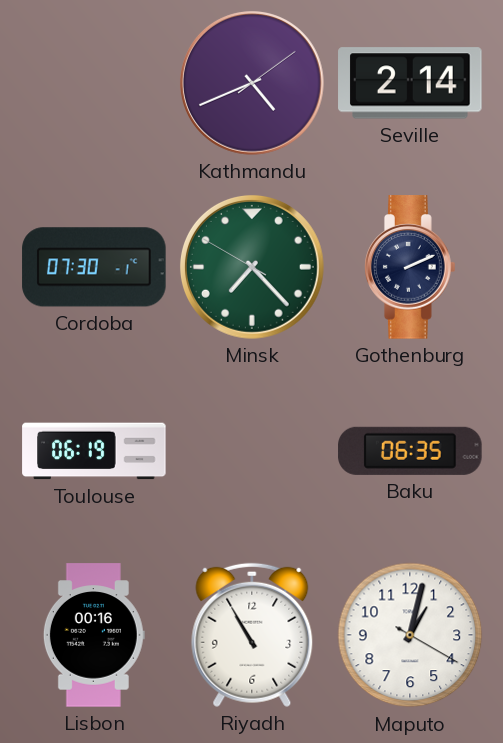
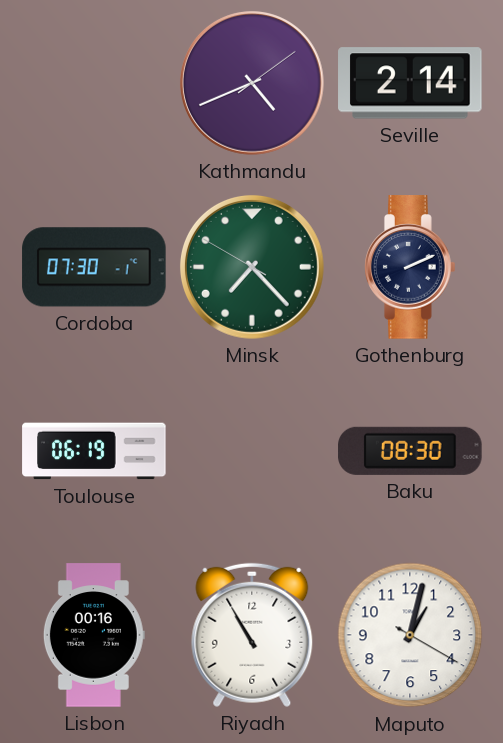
Baku: 06:35 -> 08:30
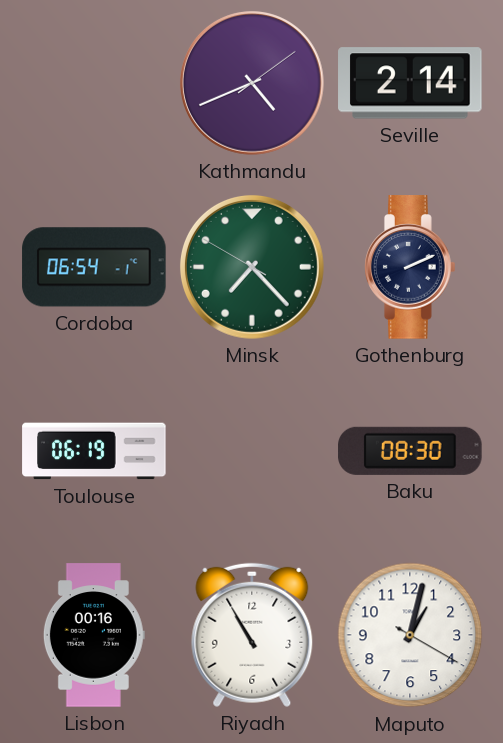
Cordoba: 07:30 -> 06:54
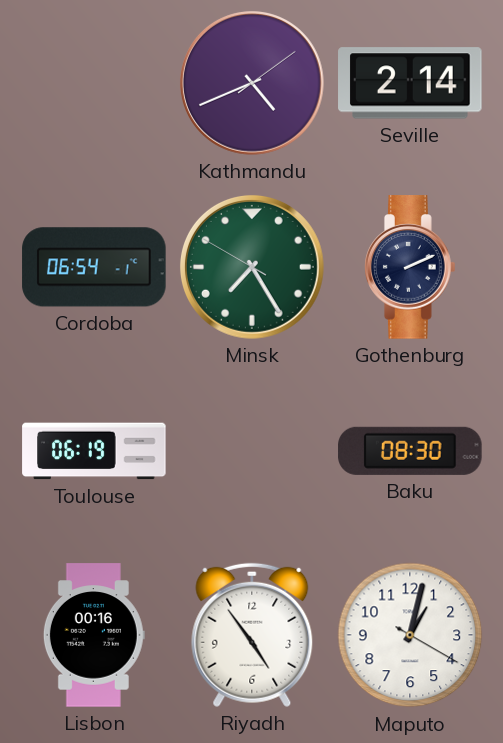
Minsk: 7:22 -> 7:24
Riyadh: 10:55 -> 4:54
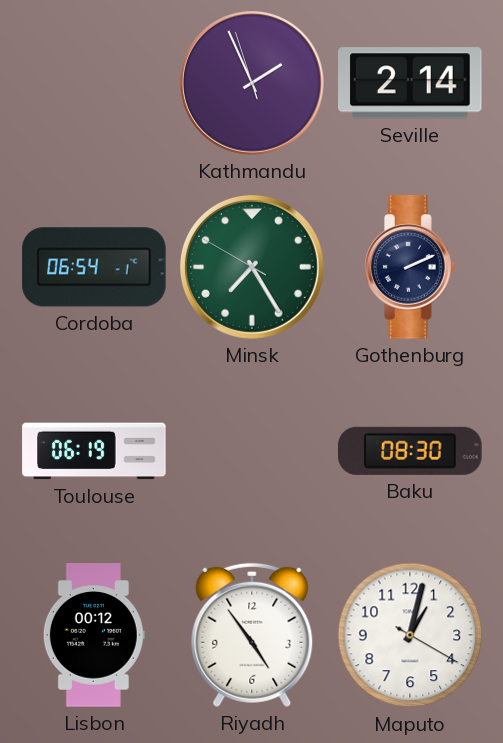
Kathmandu: 4:41 -> 1:55
Lisbon: 00:16 -> 00:12
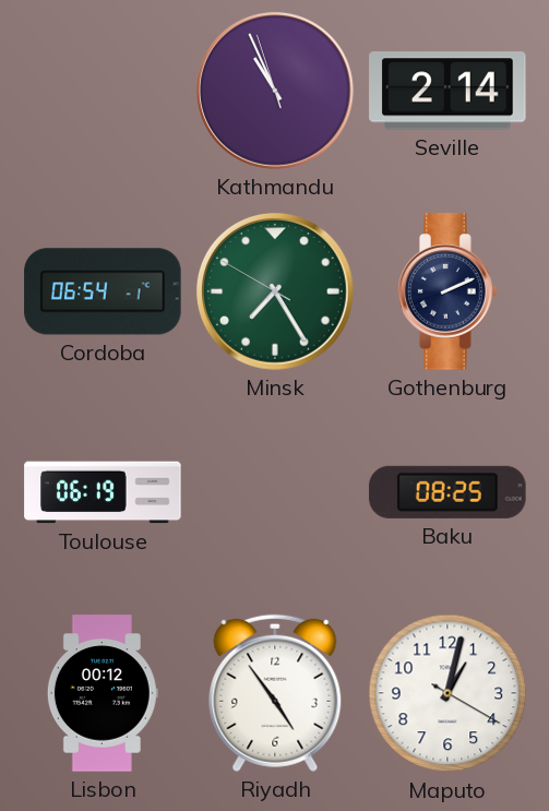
Kathmandu: 1:55 -> 10:55
Baku: 08:30 -> 08:25
